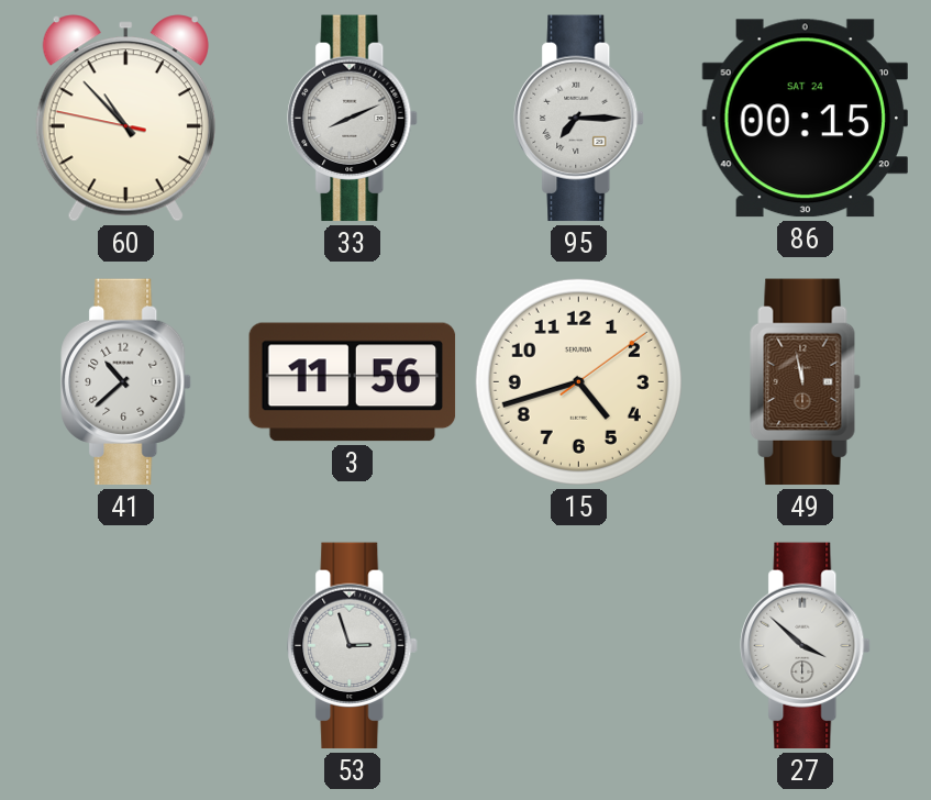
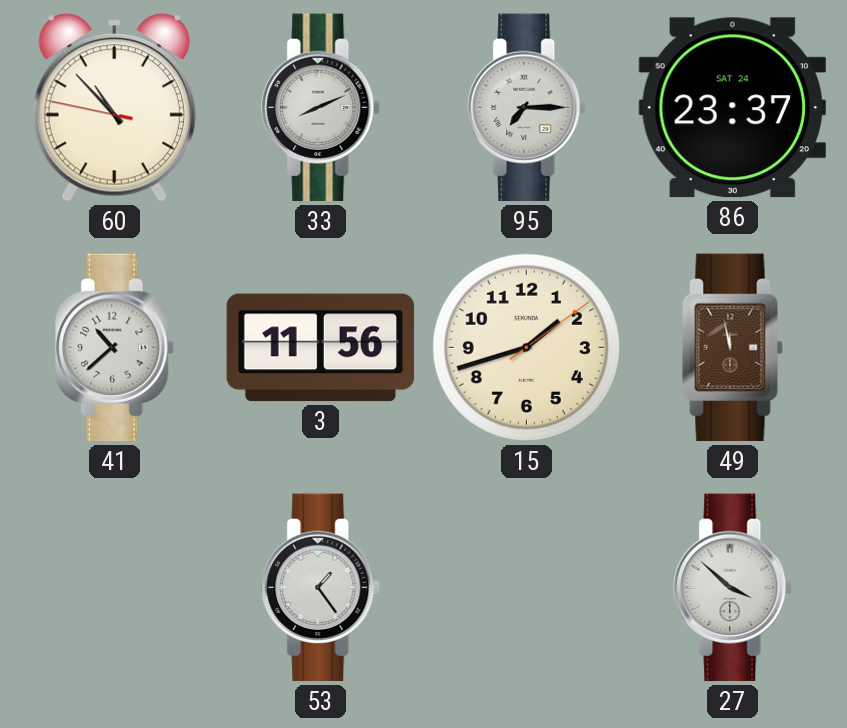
86: 00:15 -> 23:37
15: 4:42 -> 1:42
53: 2:57 -> 1:24
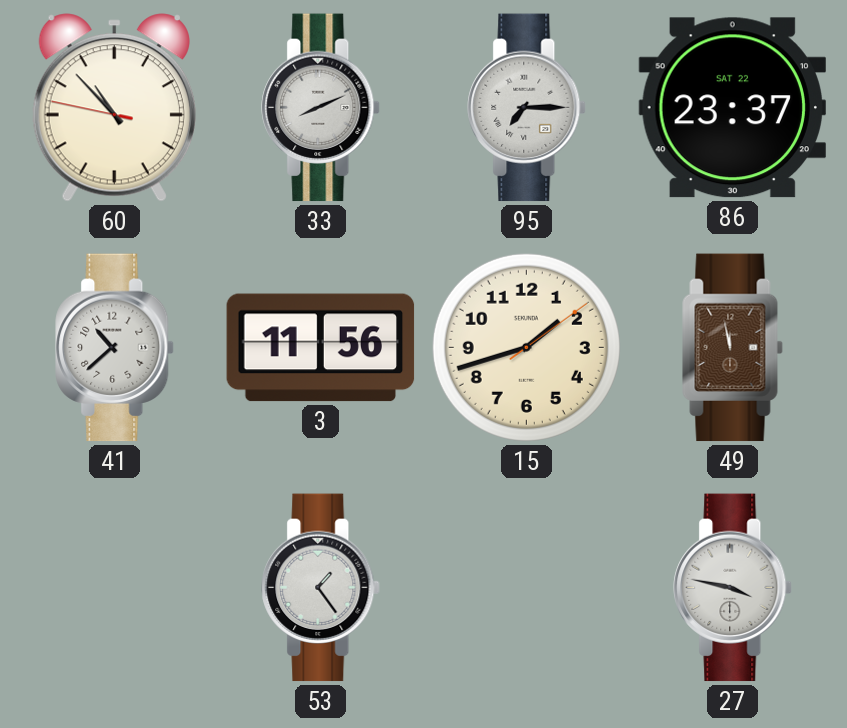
86 date: SAT 24 -> SAT 22
27: 3:52 -> 3:47
